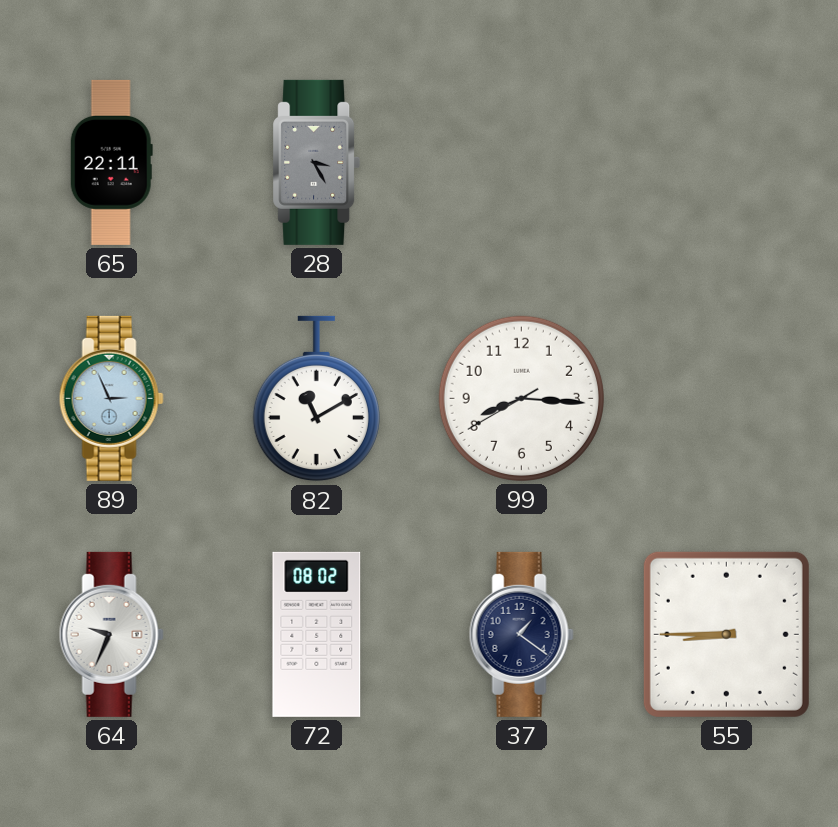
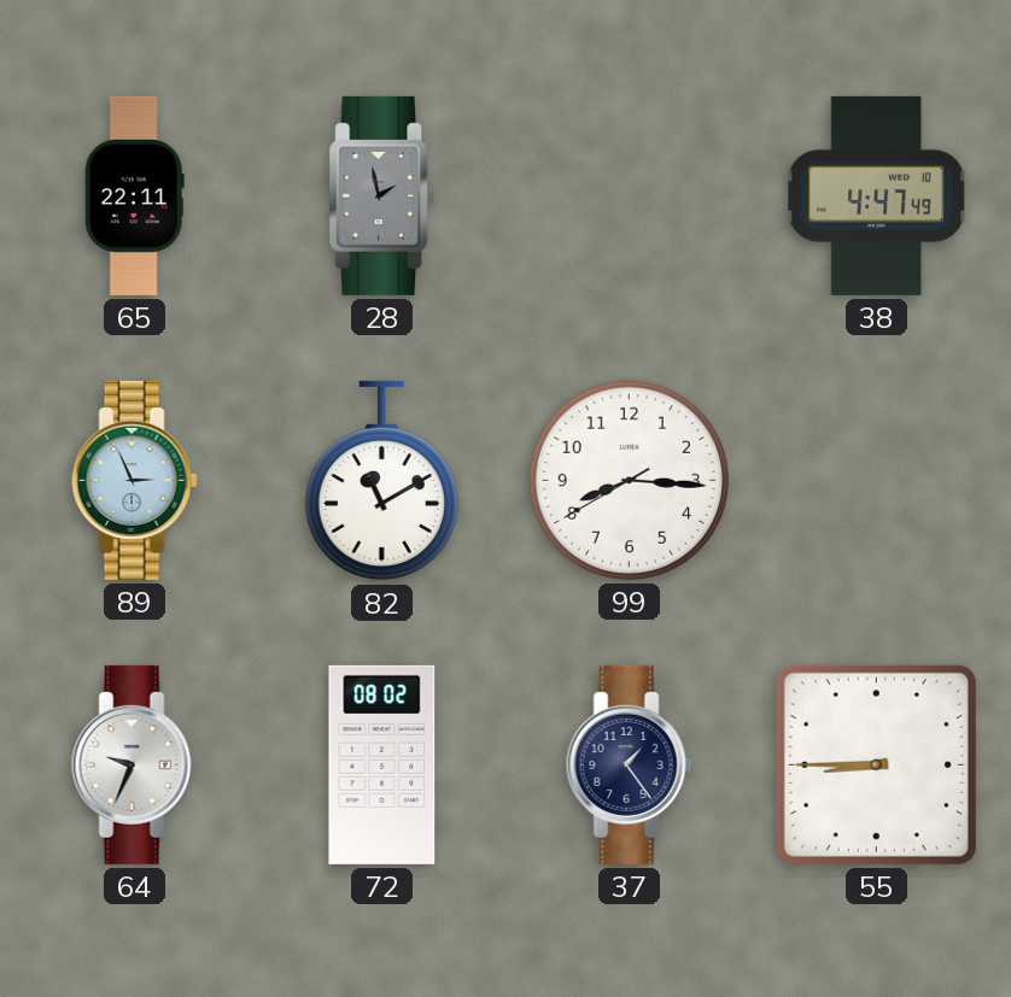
28: 3:25 -> 1:58
38: none -> 4:47
37: 1:21 -> 1:24
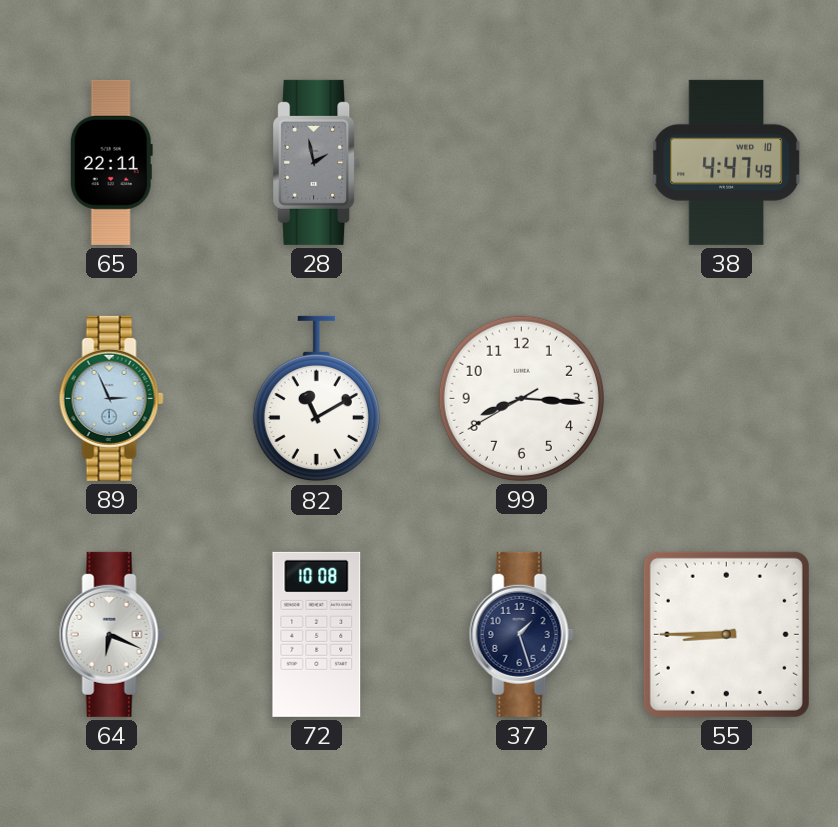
64: 9:34 -> 6:19
72: 08:02 -> 10:08
37: 1:24 -> 1:27
